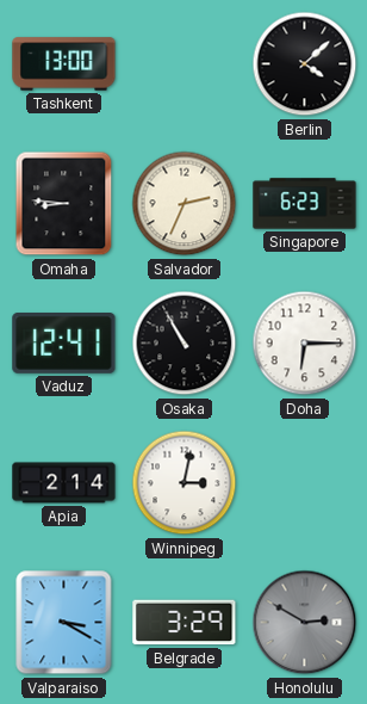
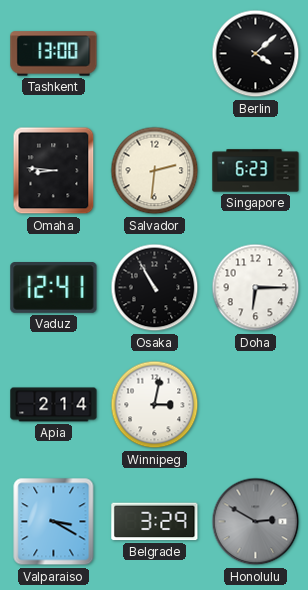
Salvador: 2:34 -> 2:31
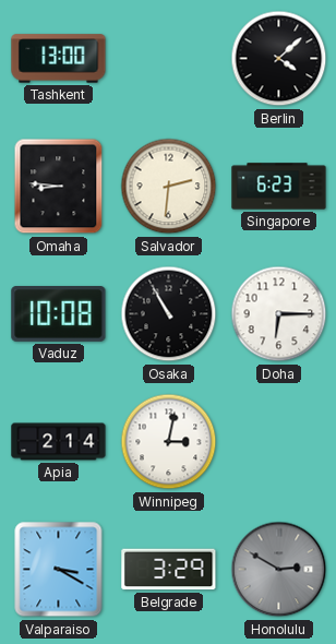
Vaduz: 12:41 -> 10:08
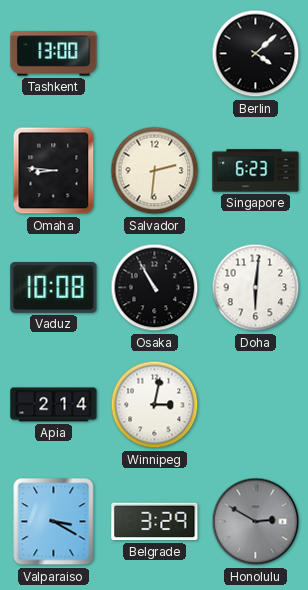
Doha: 6:15 -> 6:01
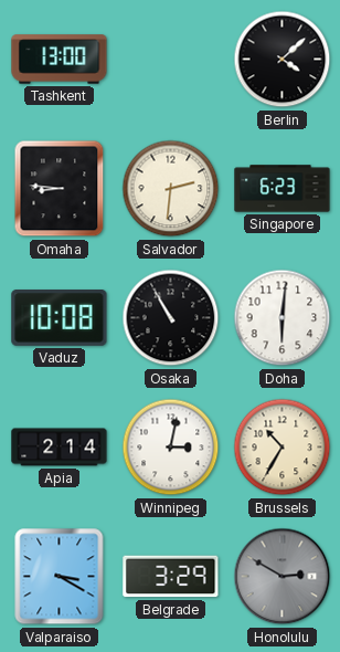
Brussels: none -> 10:35
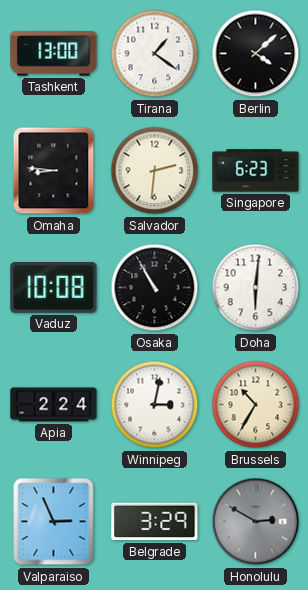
Tirana: none -> 1:21
Apia: 2:14 -> 2:24
Valparaiso: 3:20 -> 2:56
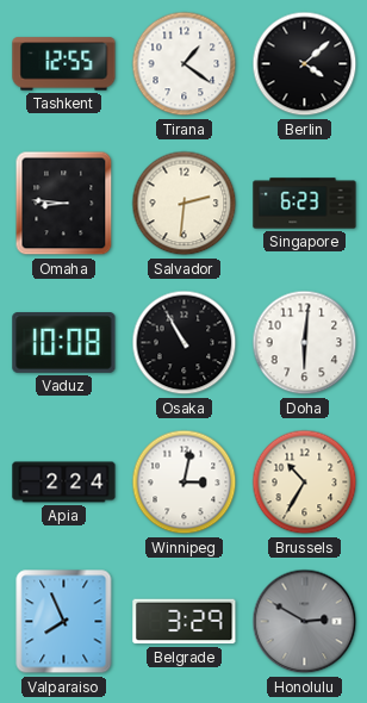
Tashkent: 13:00 -> 12:55
Valparaiso: 2:56 -> 7:56
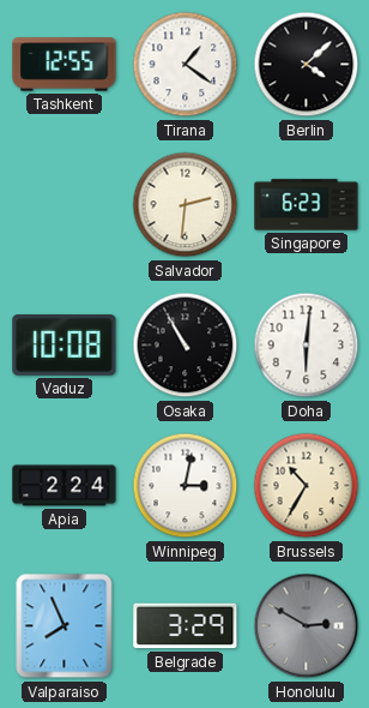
Omaha: 8:46 -> none
